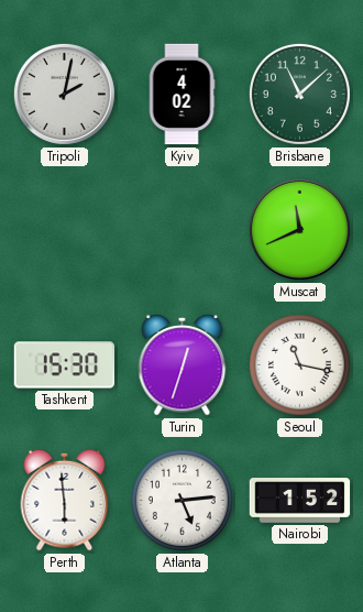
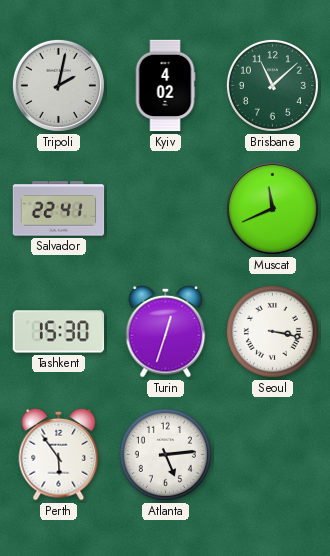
Salvador: none -> 22:41
Seoul: 11:17 -> 3:17
Perth: 5:59 -> 5:54
Nairobi: 1:52 -> none
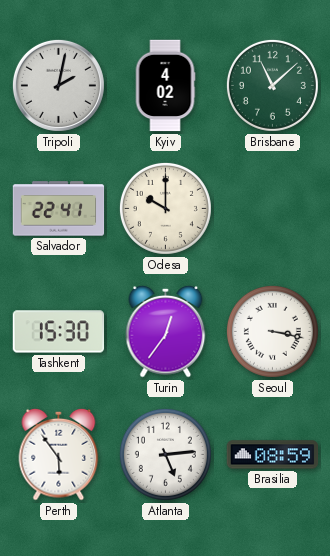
Odesa: none -> 10:00
Muscat: 11:41 -> none
Turin: 12:33 -> 12:36
Brasilia: none -> 08:59
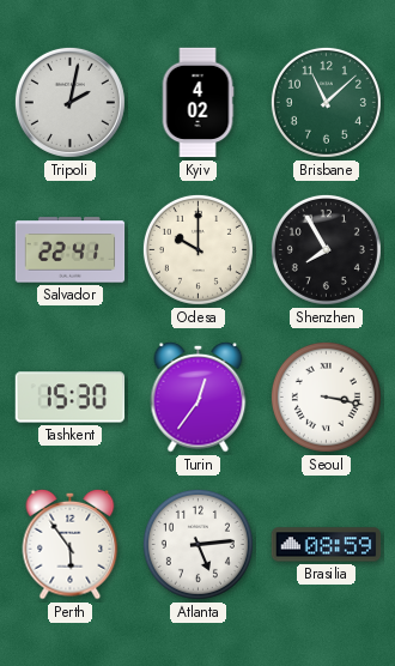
Shenzhen: none -> 7:55
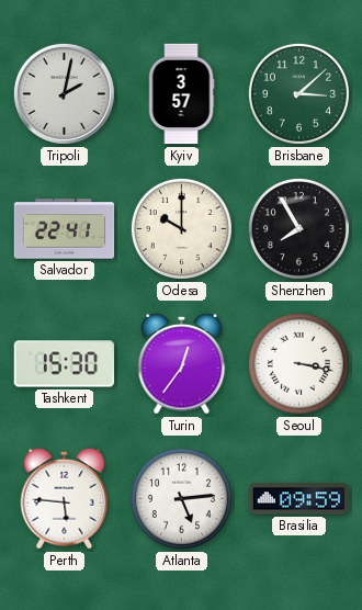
Kyiv: 4:02 -> 3:57
Brisbane: 11:08 -> 3:08
Perth: 5:54 -> 5:46
Brasilia: 08:59 -> 09:59
